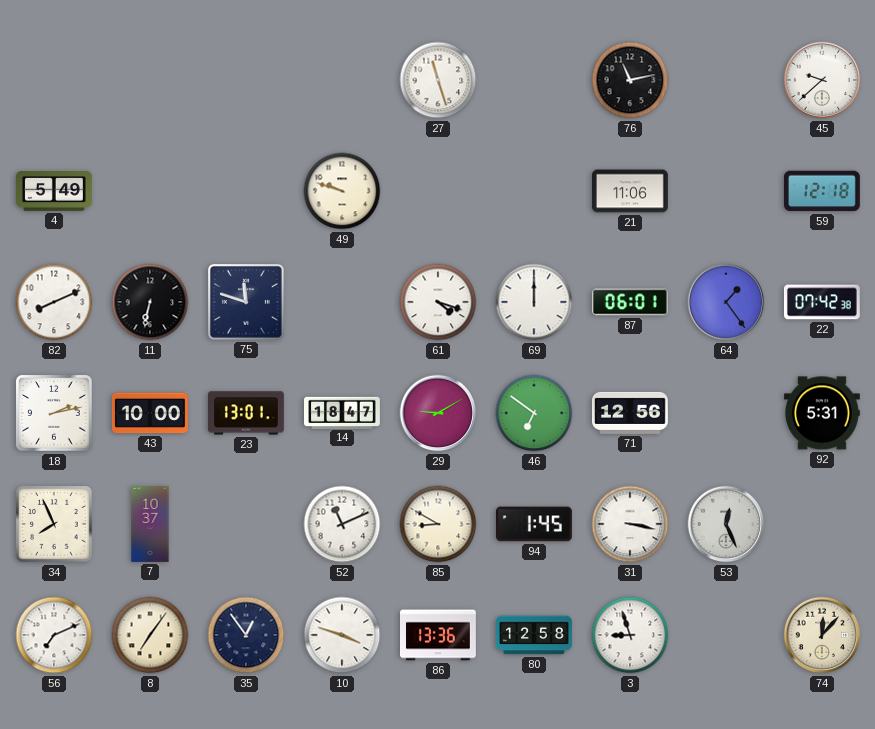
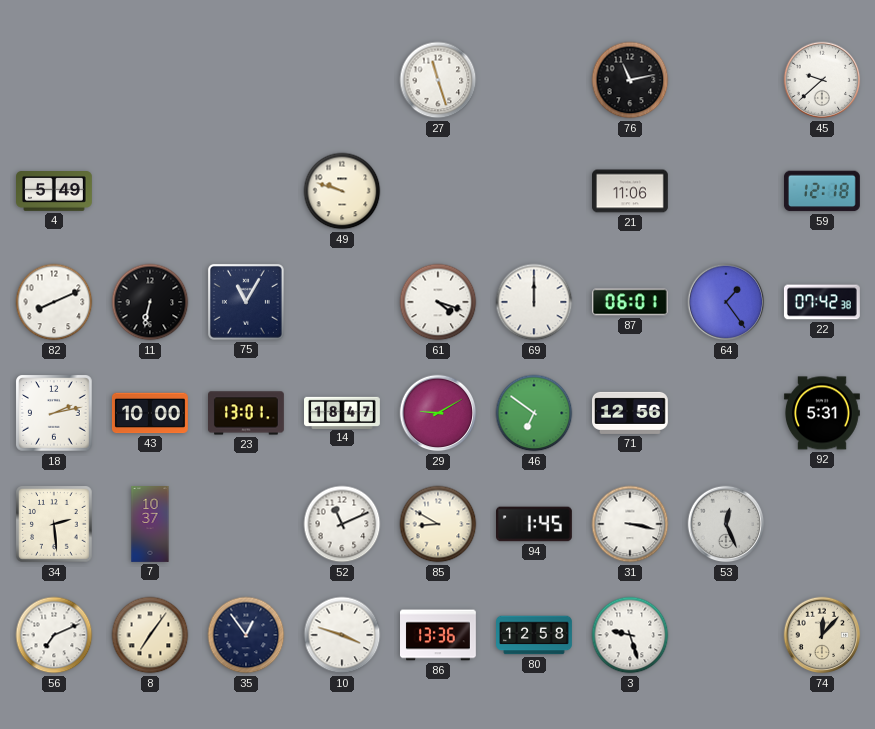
75: 11:48 -> 11:05
34: 7:56 -> 2:29
3: 8:57 -> 9:27
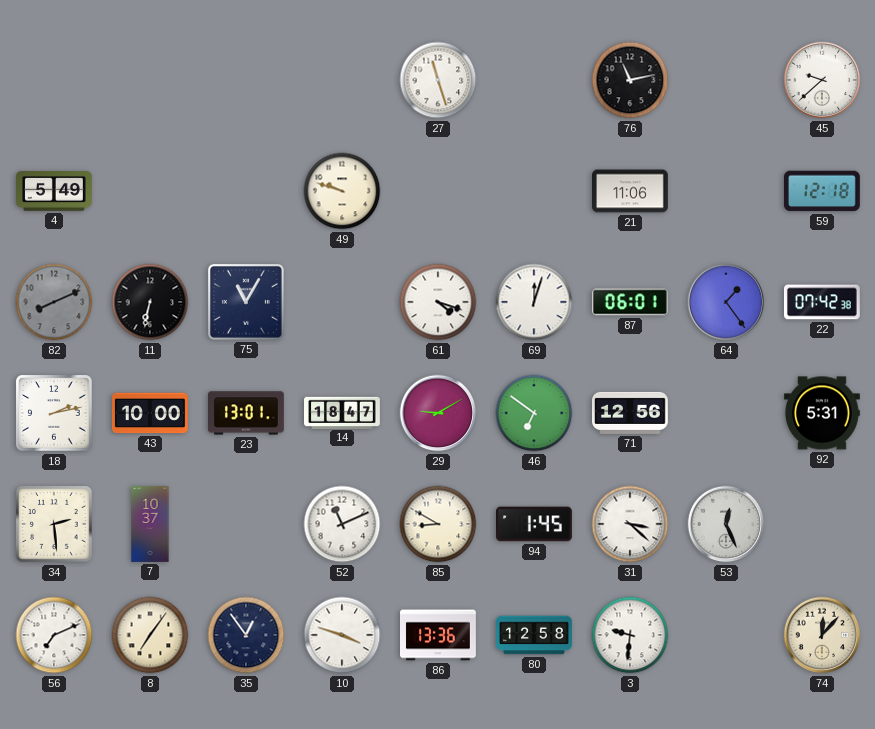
82 dial: white -> grey
69: 12:00 -> 12:03
31: 3:17 -> 3:22
3: 9:27 -> 9:31
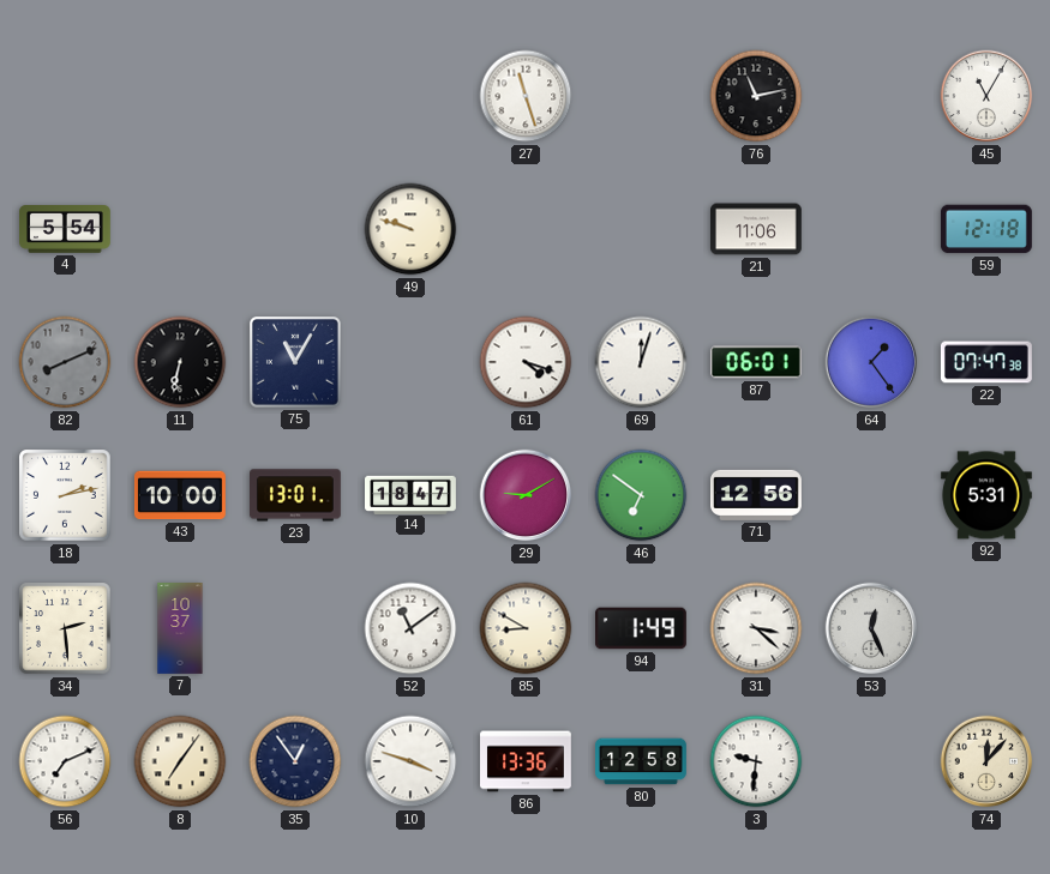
45: 9:38 -> 11:05
4: 5:49 -> 5:54
22: 07:42 -> 07:47
52: 11:11 -> 11:09
94: 1:45 -> 1:49
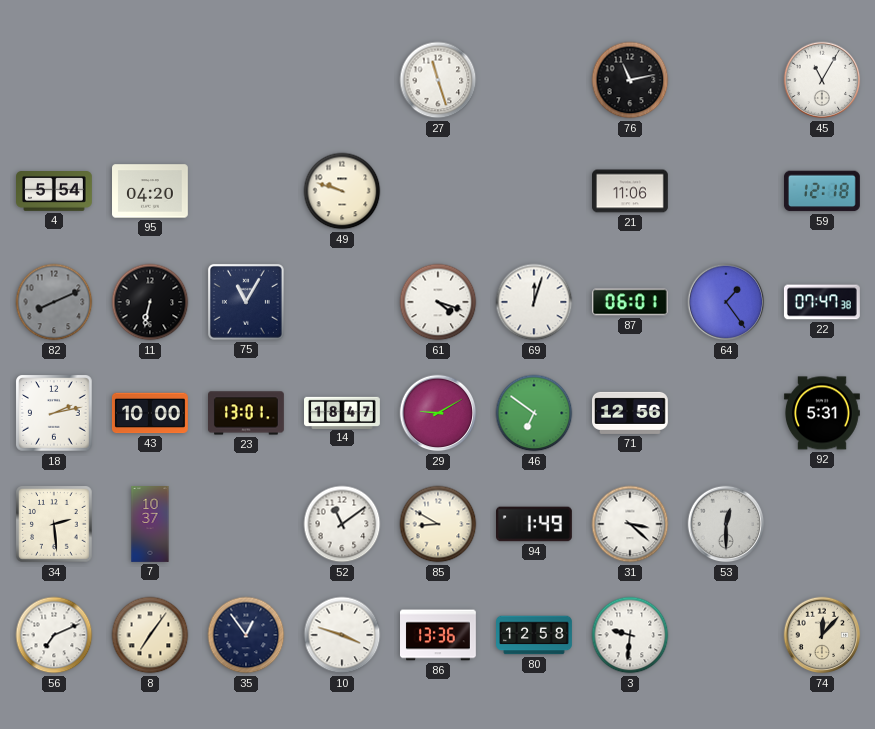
95: none -> 04:20
53: 12:26 -> 12:30
